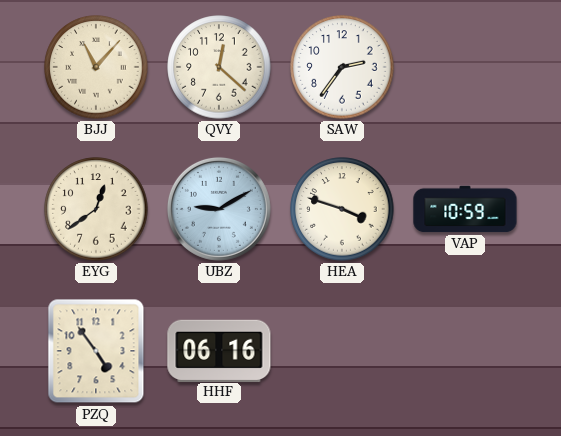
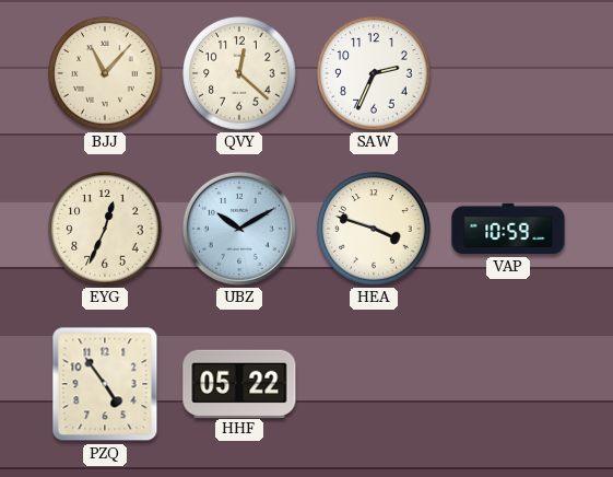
SAW: 2:36 -> 2:34
EYG: 12:39 -> 12:34
UBZ: 9:10 -> 10:10
HHF: 06:16 -> 05:22
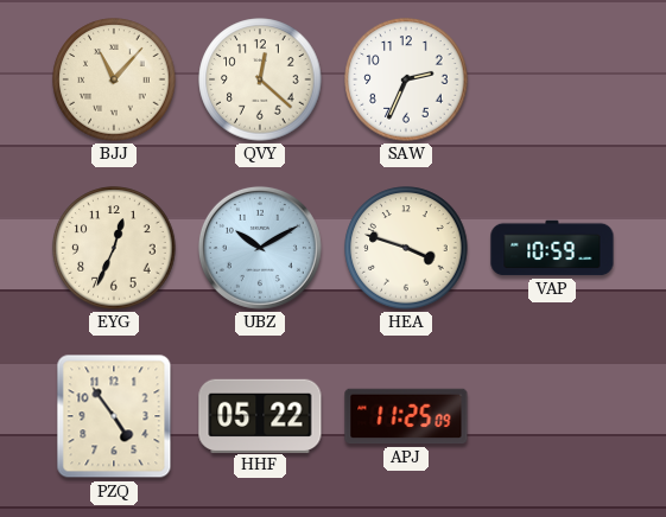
APJ: none -> 11:25
